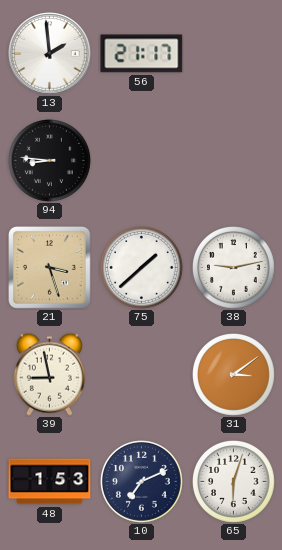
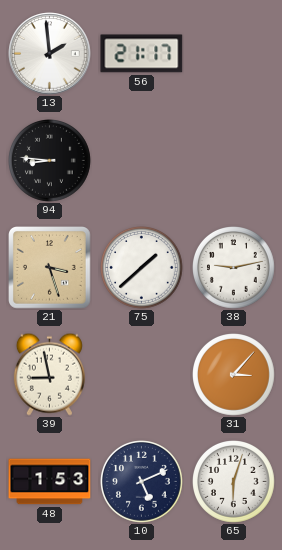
31: 3:09 -> 3:07
10: 7:11 -> 5:11
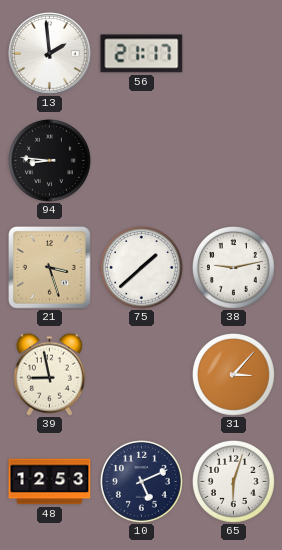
48: 1:53 -> 12:53
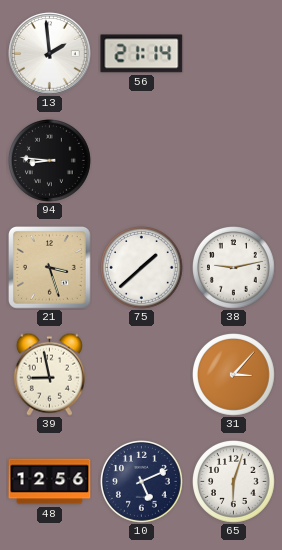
56: 21:17 -> 21:14
48: 12:53 -> 12:56
